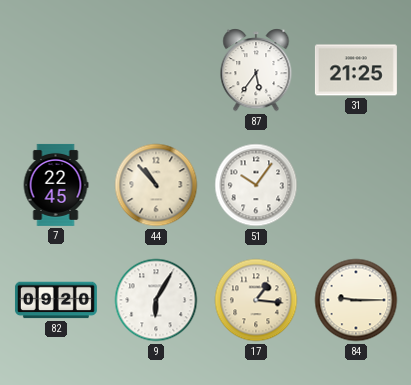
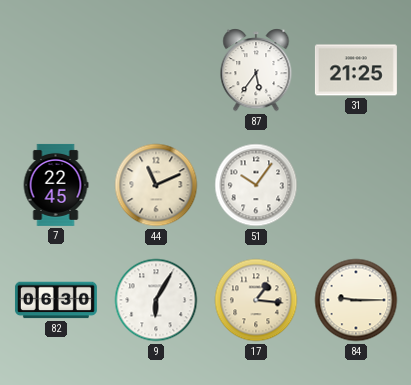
44: 10:53 -> 11:11
82: 09:20 -> 06:30
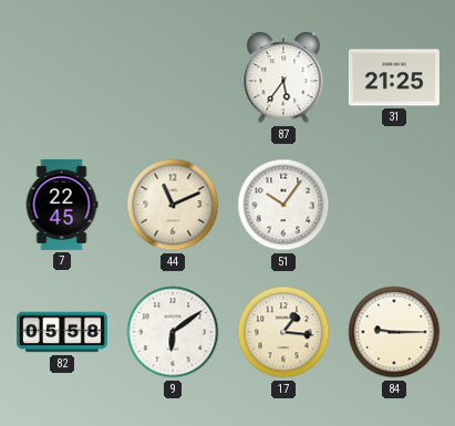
82: 06:30 -> 05:58
9: 6:05 -> 6:09
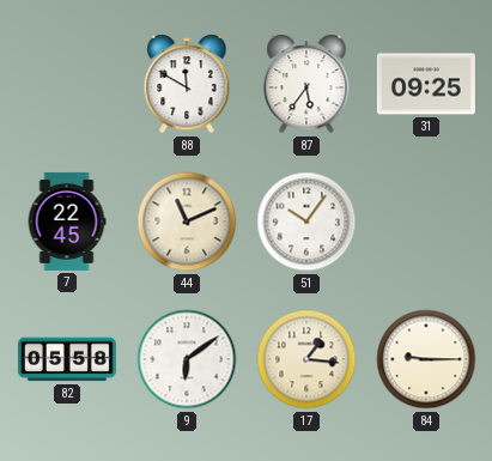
88: none -> 11:50
31: 21:25 -> 09:25
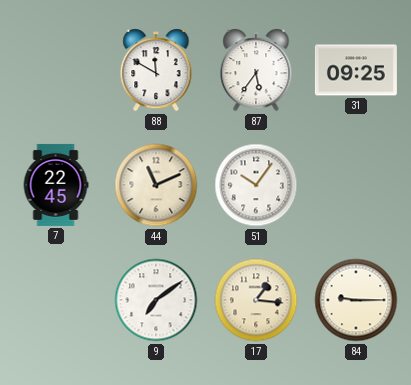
82: 05:58 -> none
9: 6:09 -> 7:09
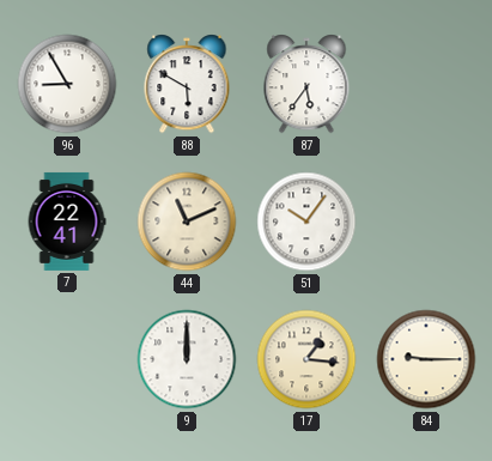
96: none -> 8:55
88: 11:50 -> 5:50
31: 09:25 -> none
7: 22:45 -> 22:41
9: 7:09 -> 12:00
